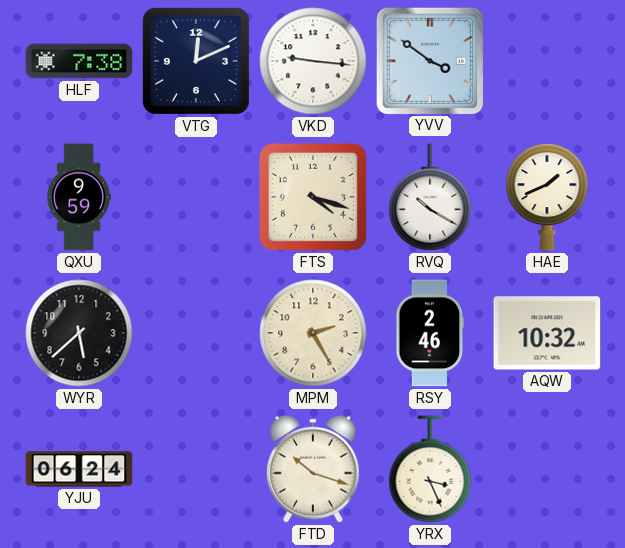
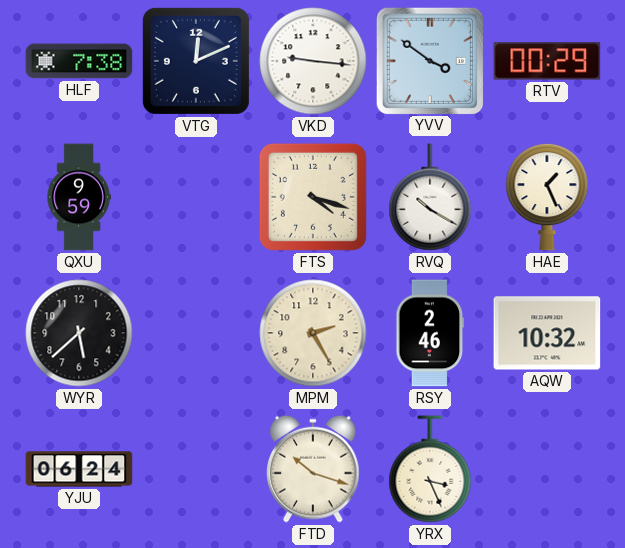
RTV: none -> 00:29
HAE: 1:41 -> 1:26
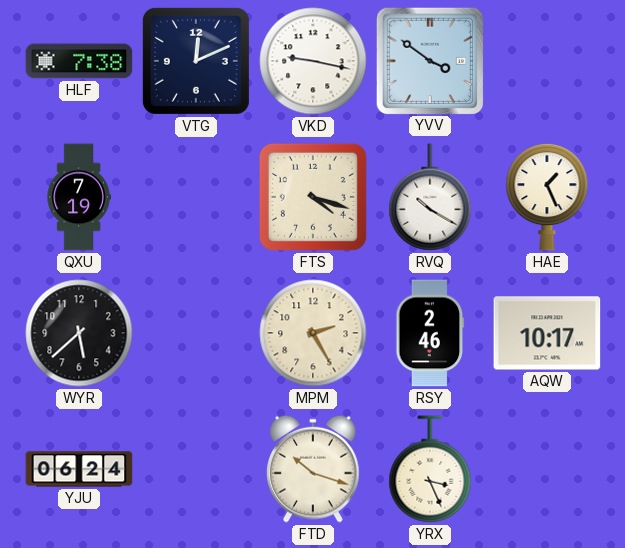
VKD: 9:16 -> 9:17
RTV: 00:29 -> none
QXU: 9:59 -> 7:19
AQW: 10:32 -> 10:17
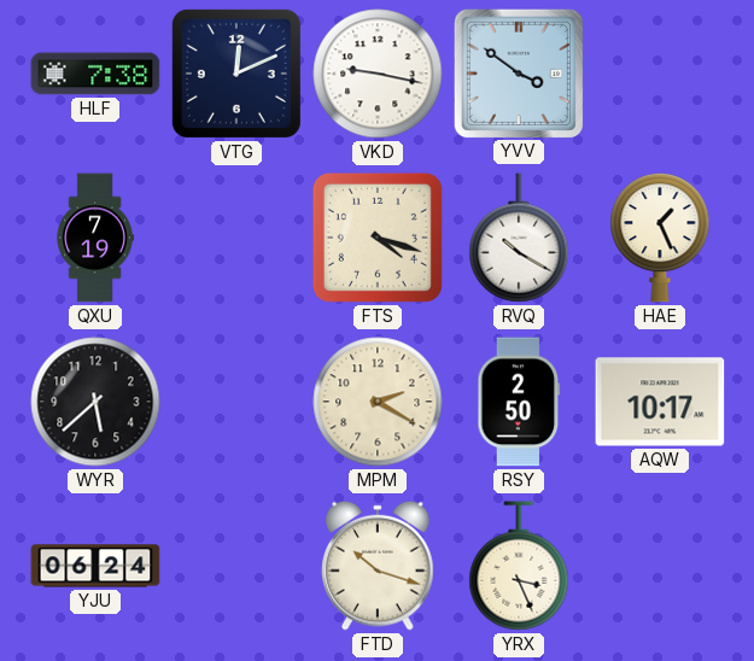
MPM: 2:25 -> 2:20
RSY: 2:46 -> 2:50
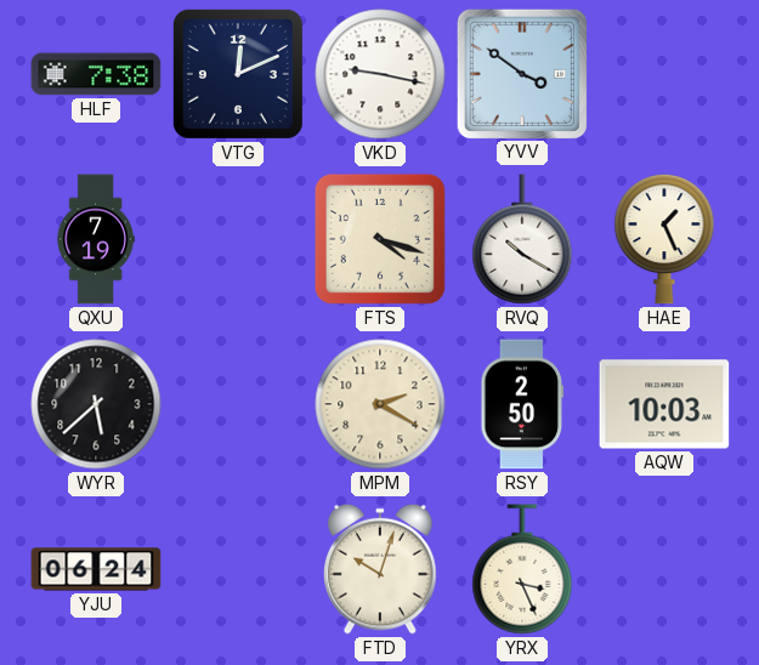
AQW: 10:17 -> 10:03
FTD: 10:18 -> 10:03
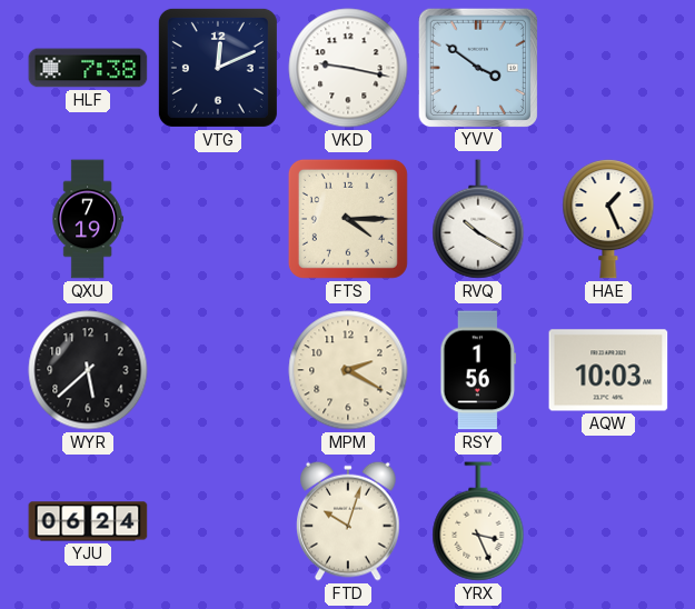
FTS: 4:18 -> 4:15
RSY: 2:50 -> 1:56
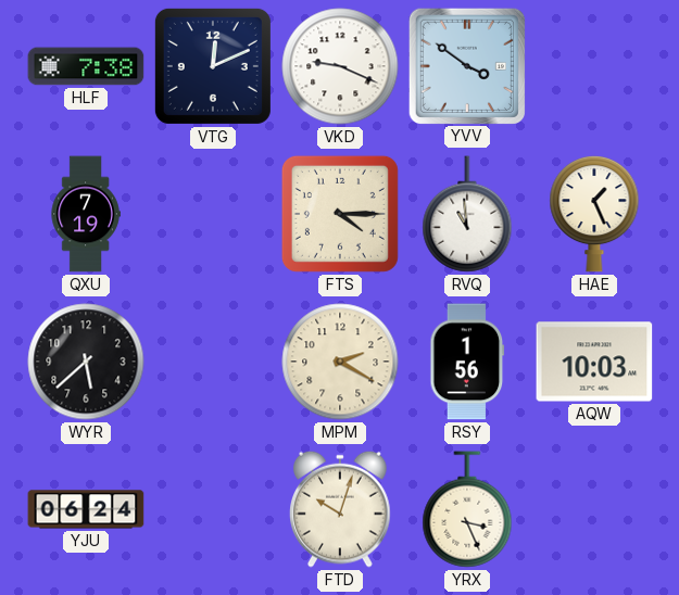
VKD: 9:17 -> 9:19
RVQ: 10:20 -> 10:59
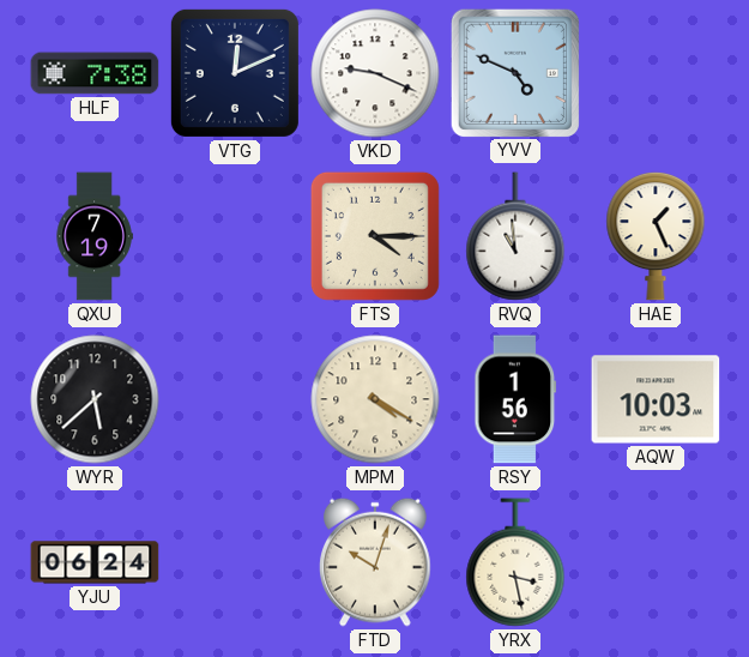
YVV: 3:51 -> 4:49
MPM: 2:20 -> 4:20
YRX: 3:26 -> 3:28
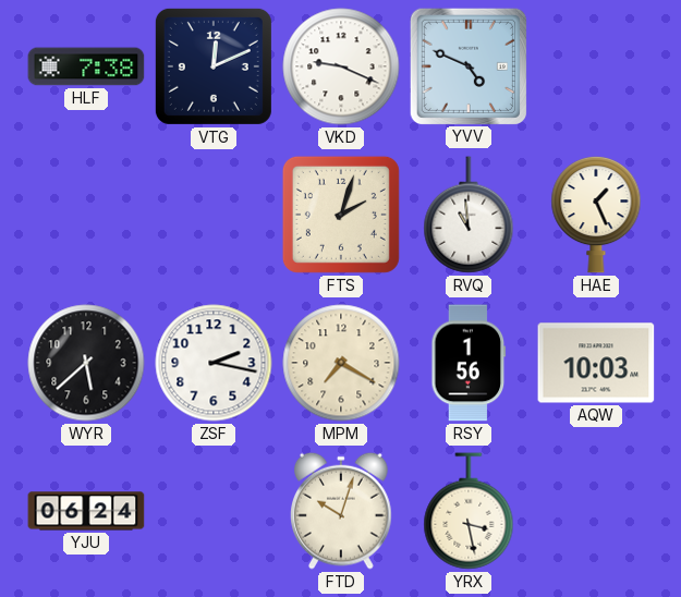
QXU: 7:19 -> none
FTS: 4:15 -> 2:03
ZSF: none -> 2:17
MPM: 4:20 -> 7:20
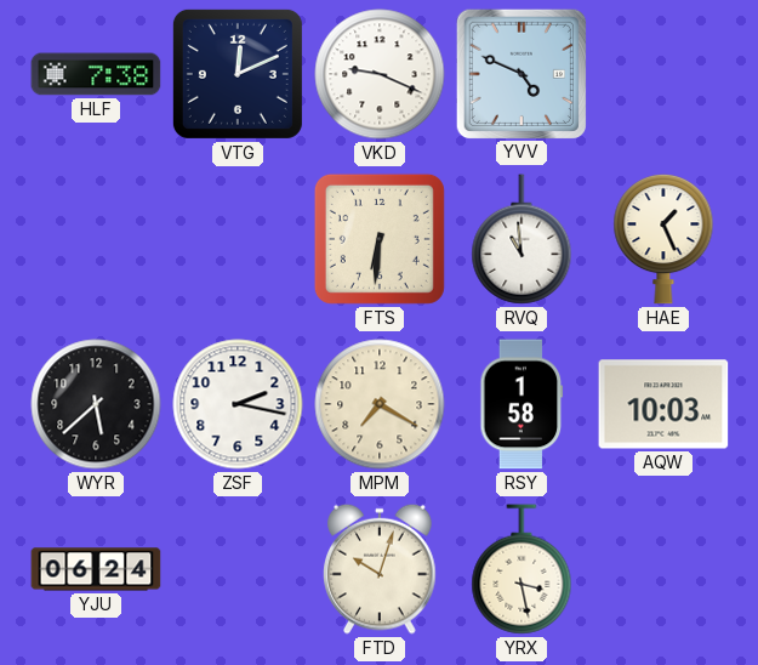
FTS: 2:03 -> 6:31
RSY: 1:56 -> 1:58
